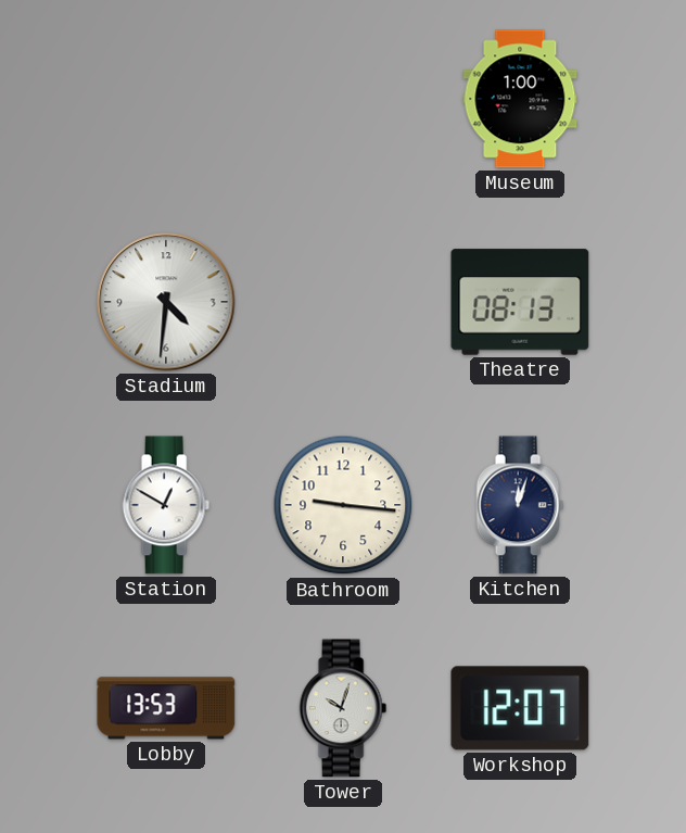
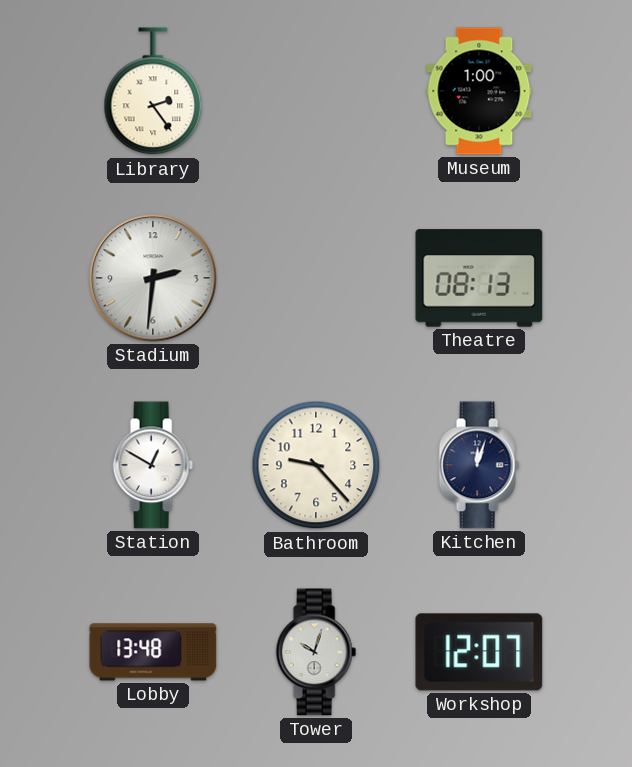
Library: none -> 2:24
Stadium: 4:31 -> 2:31
Bathroom: 9:16 -> 9:23
Lobby: 13:53 -> 13:48
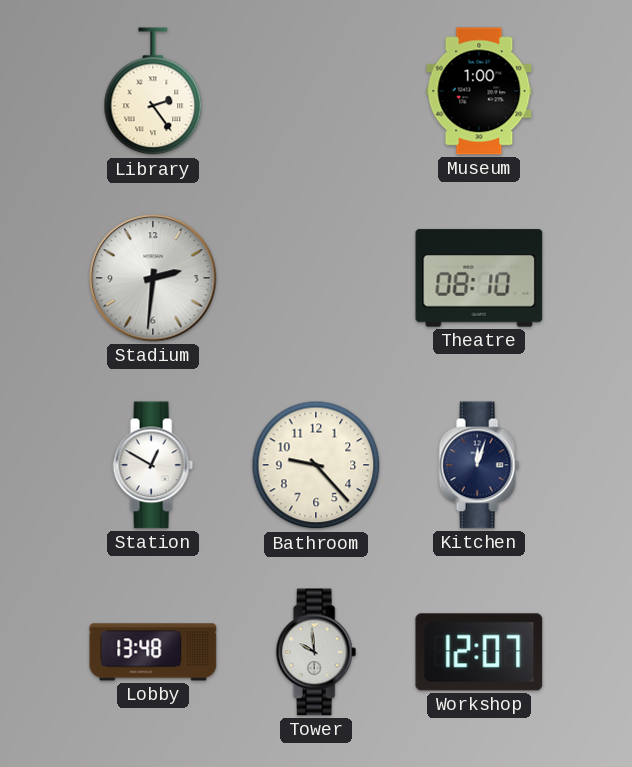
Theatre: 08:13 -> 08:10
Tower: 10:03 -> 9:59
